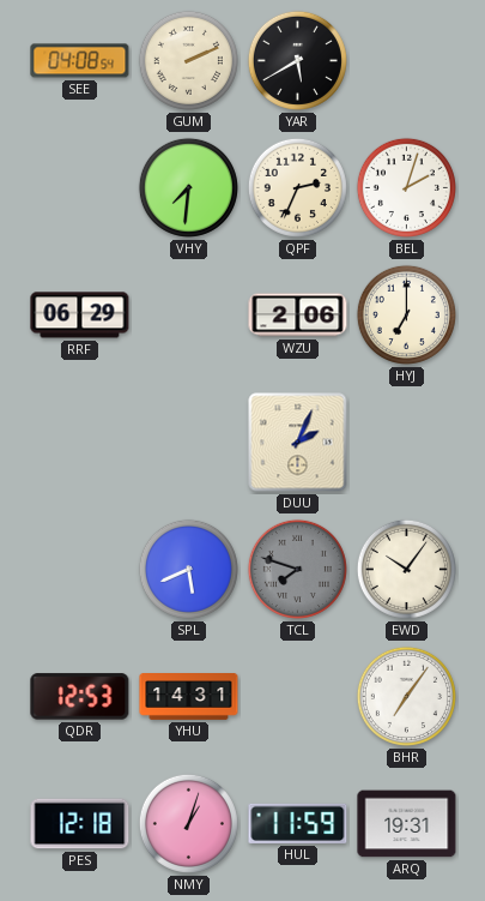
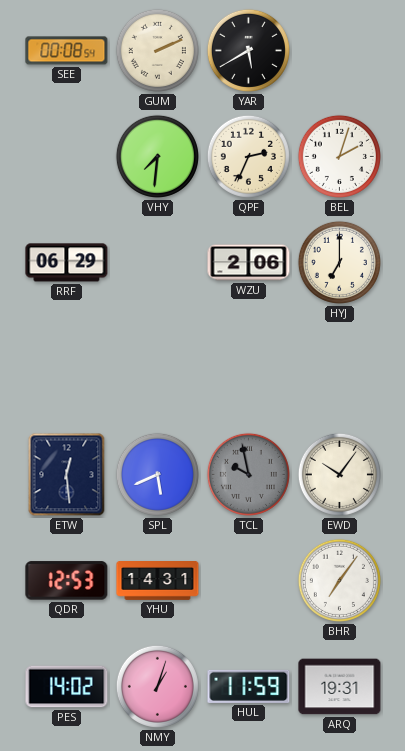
SEE: 04:08 -> 00:08
DUU: 2:04 -> none
ETW: none -> 12:29
TCL: 7:48 -> 9:58
PES: 12:18 -> 14:02
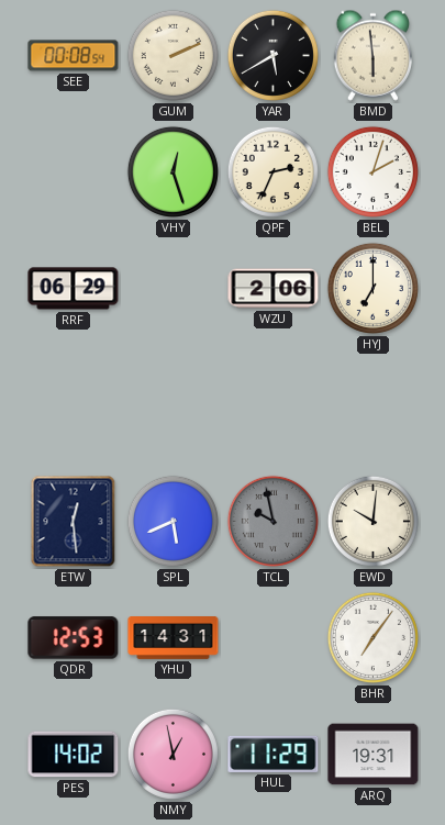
BMD: none -> 5:59
VHY: 7:31 -> 12:27
EWD: 10:06 -> 10:01
NMY: 1:03 -> 12:58
HUL: 11:59 -> 11:29
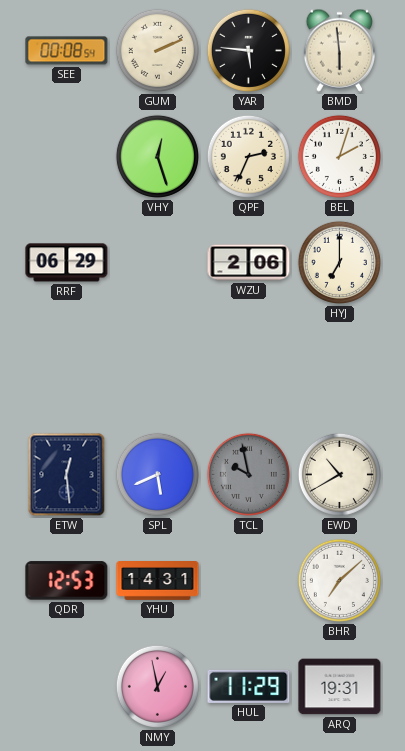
YAR: 5:40 -> 5:46
EWD: 10:01 -> 10:40
BHR: 7:06 -> 7:08
PES: 14:02 -> none
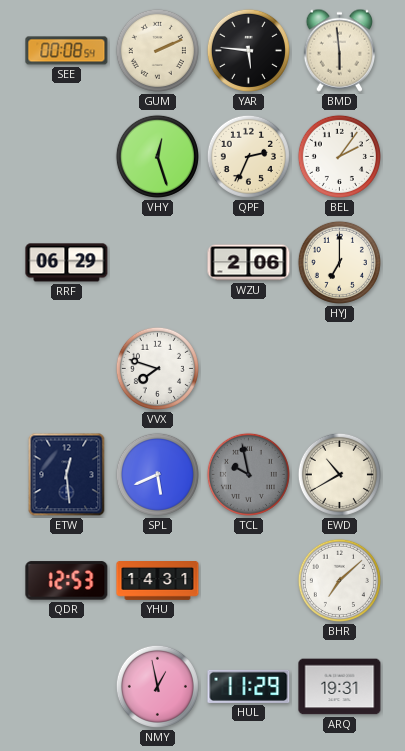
BEL: 2:03 -> 2:06
VVX: none -> 7:48
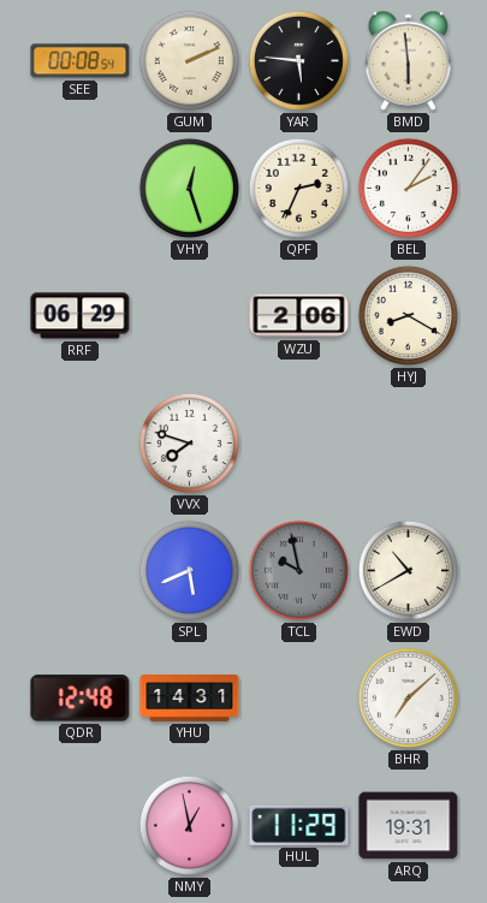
HYJ: 7:00 -> 8:20
ETW: 12:29 -> none
QDR: 12:53 -> 12:48
